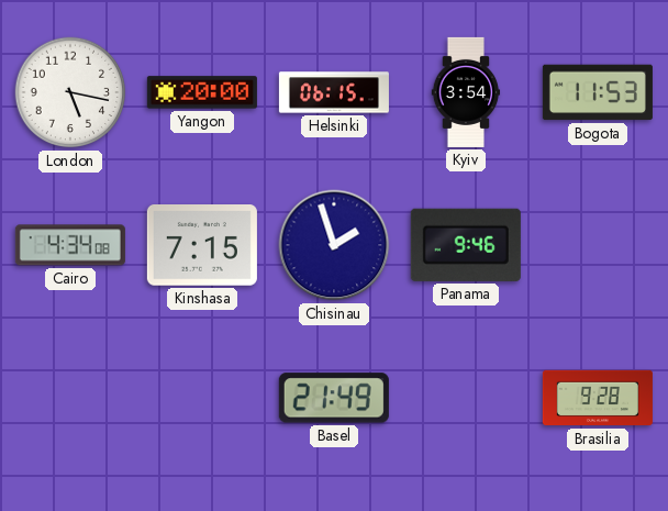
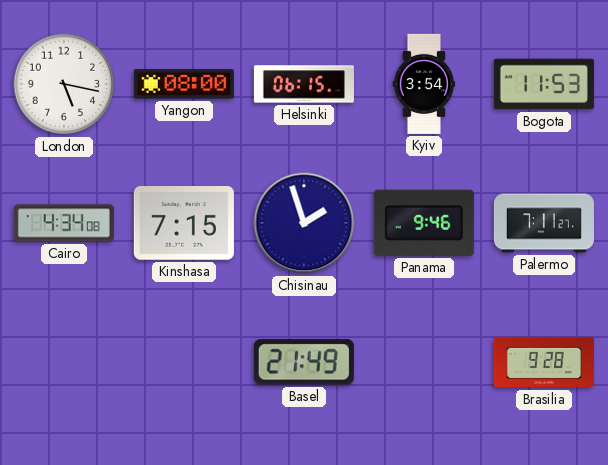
Yangon: 20:00 -> 08:00
Palermo: none -> 7:11
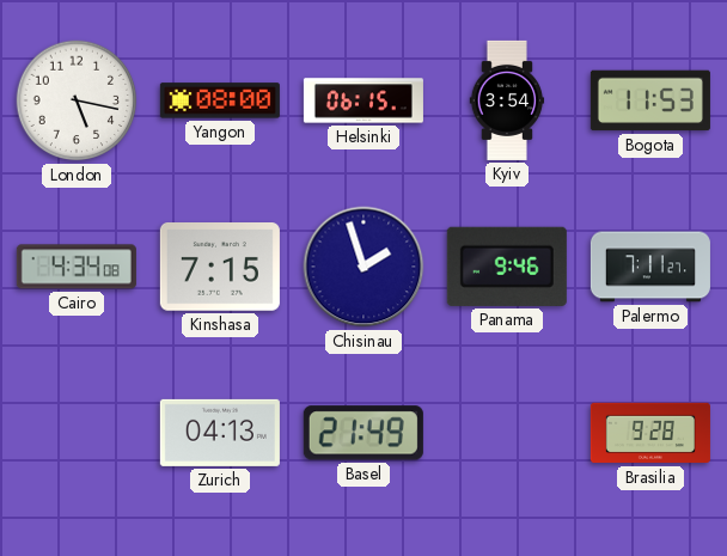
Zurich: none -> 04:13
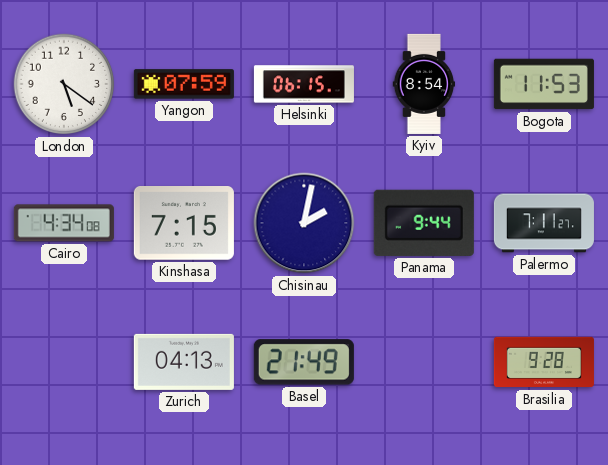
London: 5:17 -> 5:21
Yangon: 08:00 -> 07:59
Kyiv: 3:54 -> 8:54
Chisinau: 1:57 -> 2:02
Panama: 9:46 -> 9:44
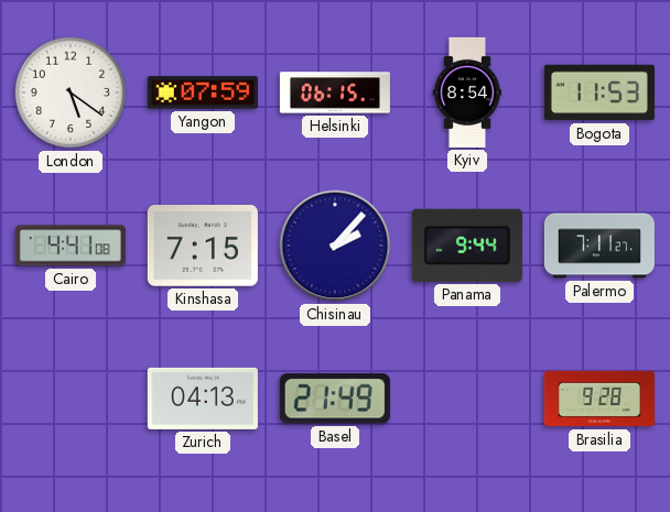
Cairo: 4:34 -> 4:41
Chisinau: 2:02 -> 2:07
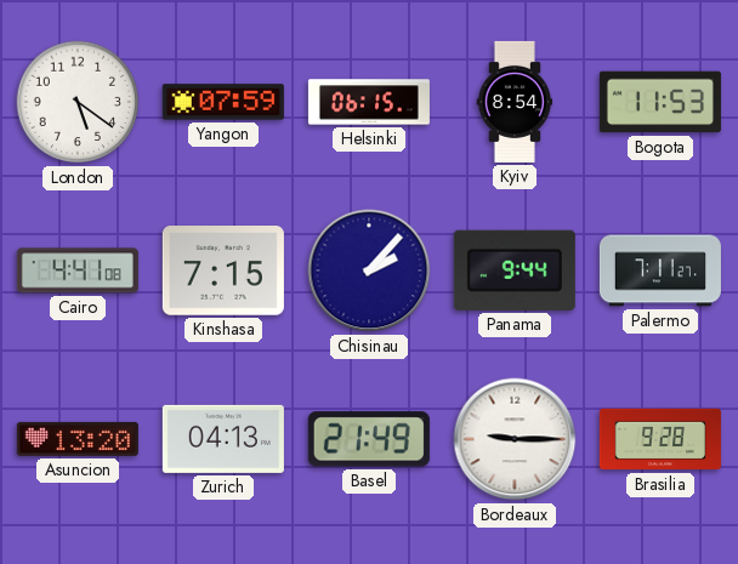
Asuncion: none -> 13:20
Bordeaux: none -> 9:15
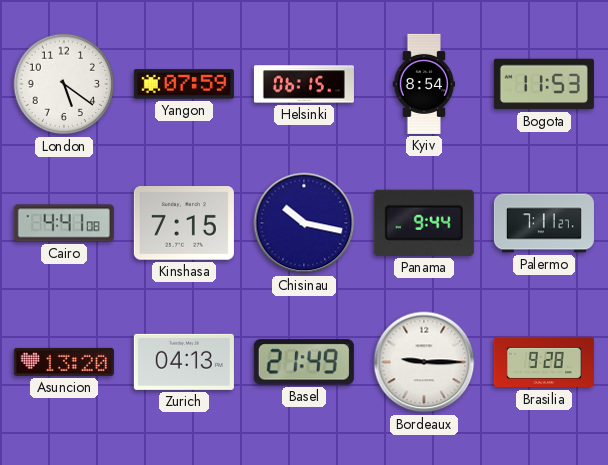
Chisinau: 2:07 -> 10:17
